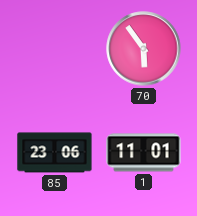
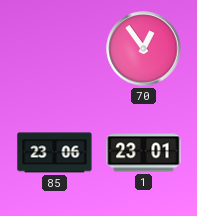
70: 5:54 -> 12:54
1: 11:01 -> 23:01
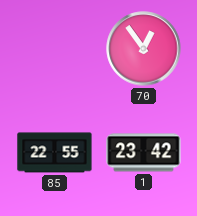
85: 23:06 -> 22:55
1: 23:01 -> 23:42
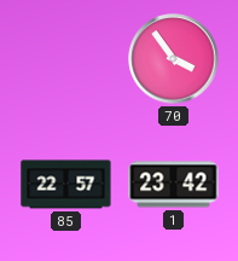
70: 12:54 -> 3:54
85: 22:55 -> 22:57
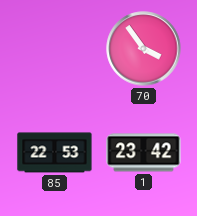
85: 22:57 -> 22:53
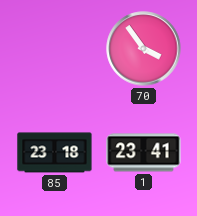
85: 22:53 -> 23:18
1: 23:42 -> 23:41
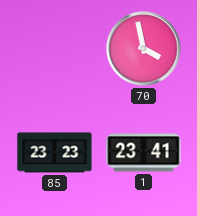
70: 3:54 -> 3:58
85: 23:18 -> 23:23
